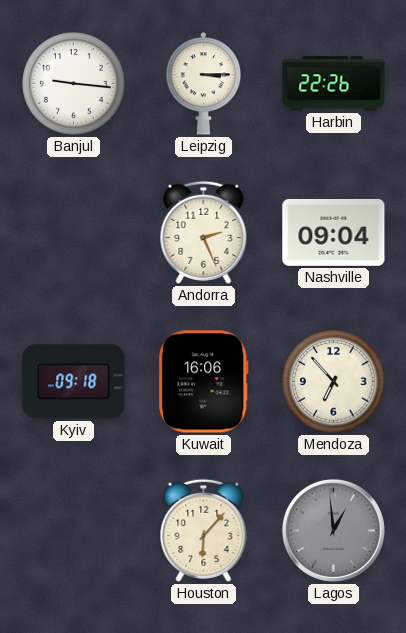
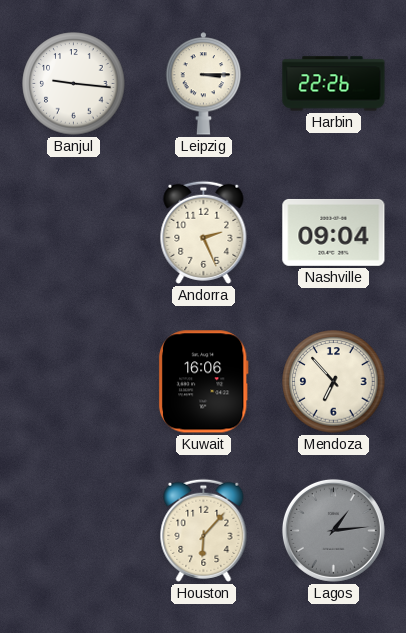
Kyiv: 09:18 -> none
Lagos: 12:59 -> 1:14
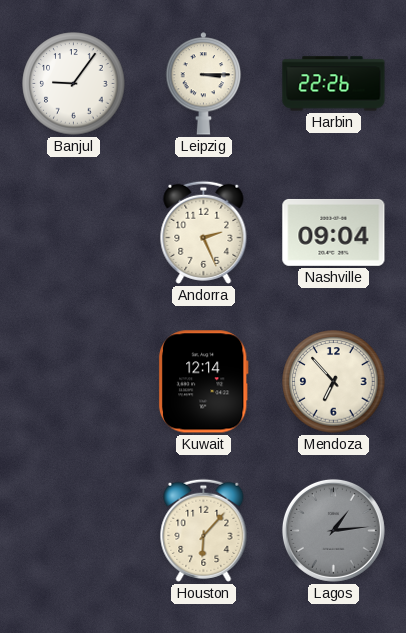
Banjul: 9:16 -> 9:06
Kuwait: 16:06 -> 12:14
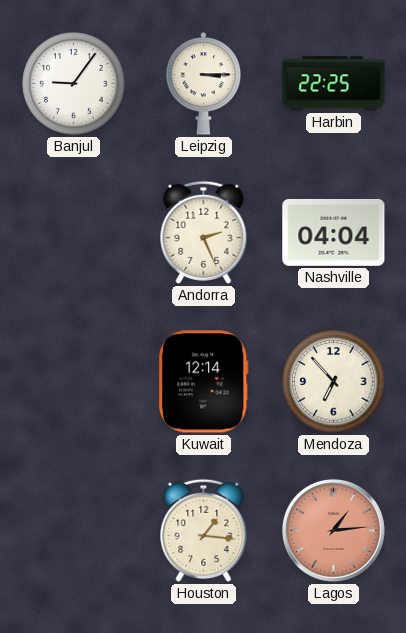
Harbin: 22:26 -> 22:25
Nashville: 09:04 -> 04:04
Houston: 6:07 -> 1:16
Lagos dial: grey -> salmon
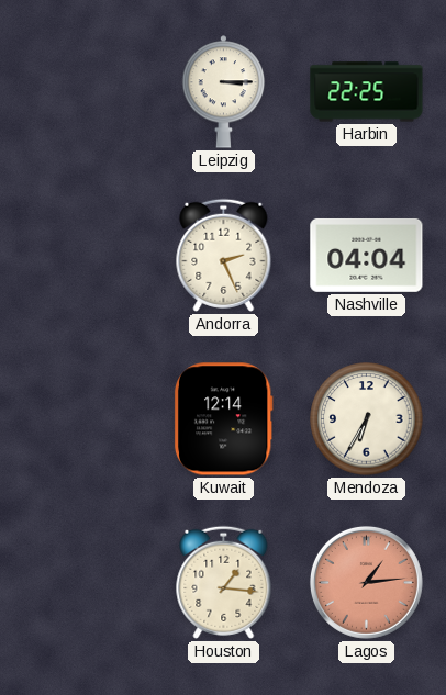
Banjul: 9:06 -> none
Mendoza: 6:53 -> 6:35
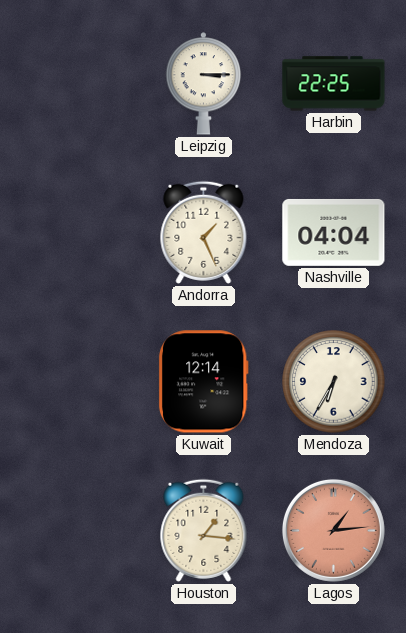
Andorra: 2:26 -> 1:26
